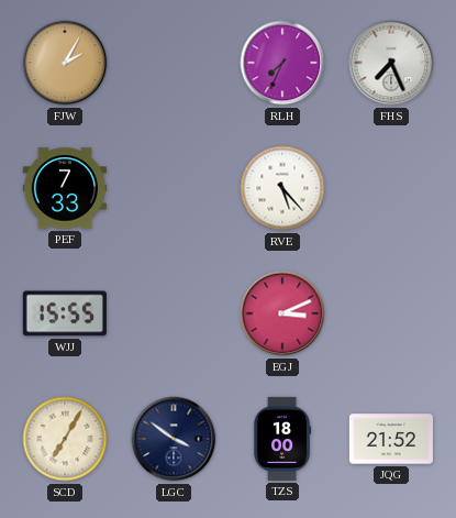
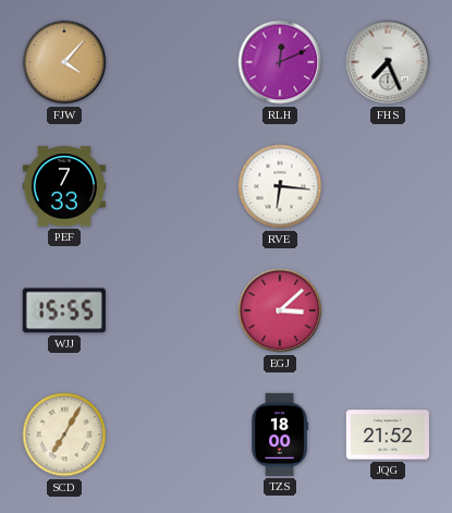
FJW: 2:05 -> 4:07
RLH: 7:34 -> 12:11
RVE: 5:23 -> 6:16
EGJ: 3:11 -> 3:08
LGC: 3:51 -> none
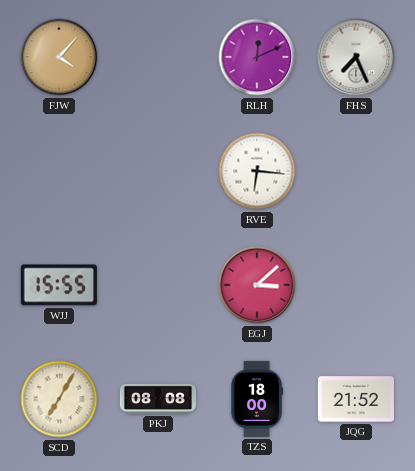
PEF: 7:33 -> none
PKJ: none -> 08:08
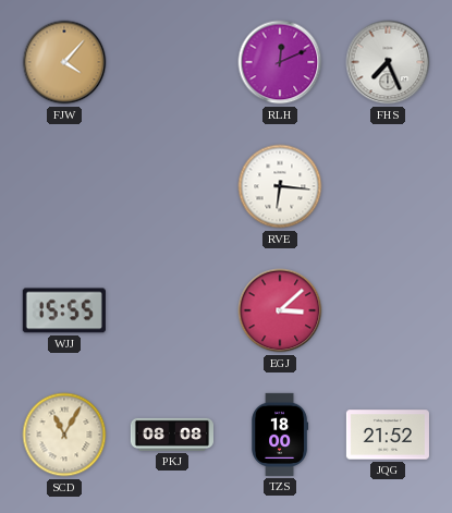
SCD: 7:05 -> 11:05
